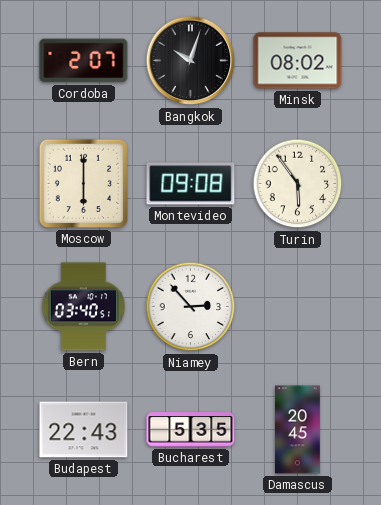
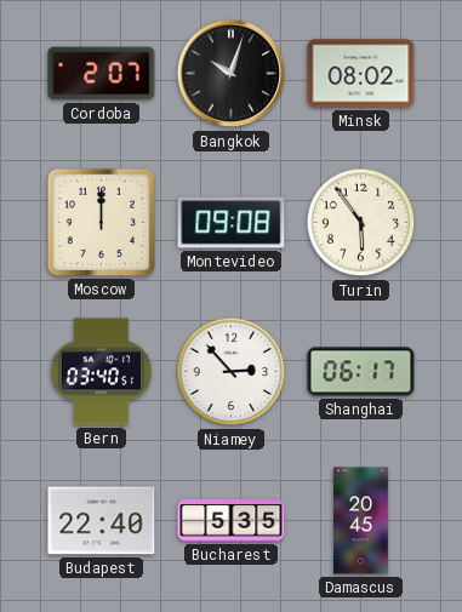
Moscow: 6:00 -> 12:00
Shanghai: none -> 06:17
Budapest: 22:43 -> 22:40
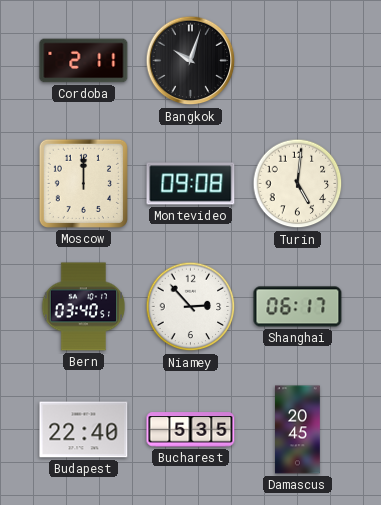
Cordoba: 2:07 -> 2:11
Minsk: 08:02 -> none
Turin: 5:54 -> 5:01
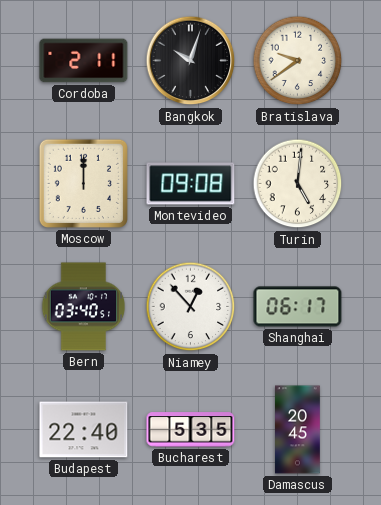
Bratislava: none -> 9:39
Niamey: 2:53 -> 12:53
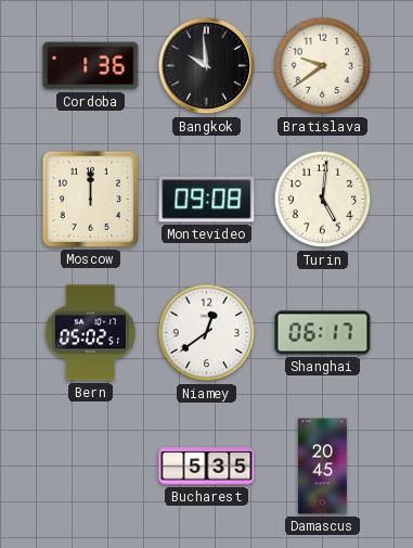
Cordoba: 2:11 -> 1:36
Bangkok: 10:03 -> 9:59
Bern: 03:40 -> 05:02
Niamey: 12:53 -> 12:39
Budapest: 22:40 -> none
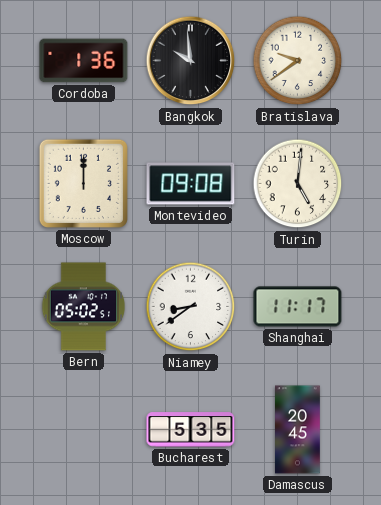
Niamey: 12:39 -> 8:39
Shanghai: 06:17 -> 11:17
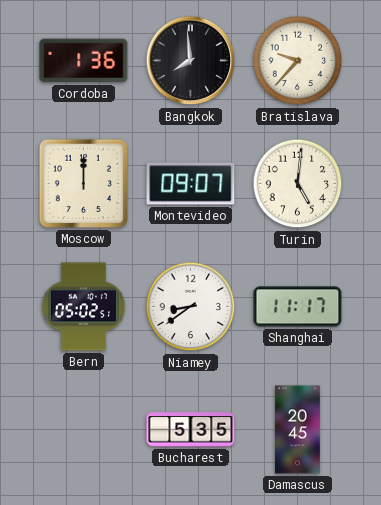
Bangkok: 9:59 -> 7:59
Bratislava: 9:39 -> 9:37
Montevideo: 09:08 -> 09:07
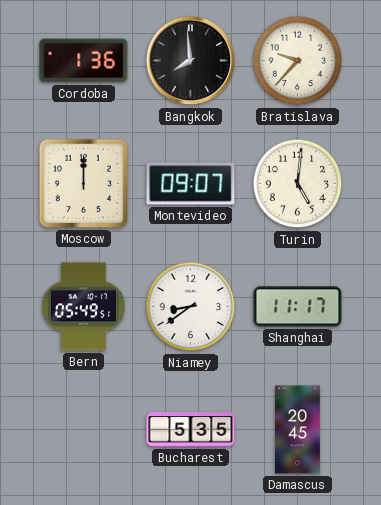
Bern: 05:02 -> 05:49
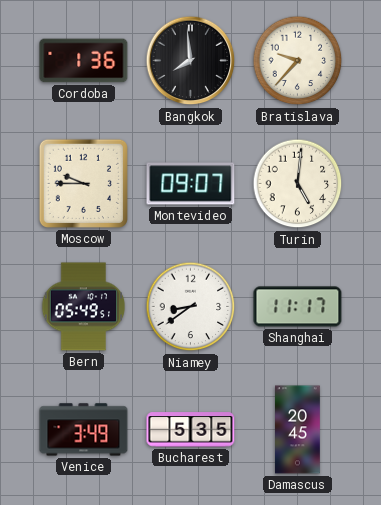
Moscow: 12:00 -> 9:45
Venice: none -> 3:49
